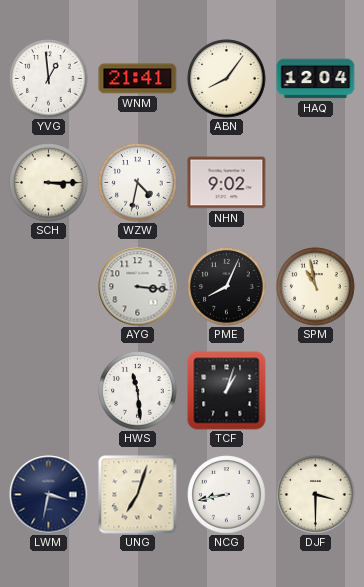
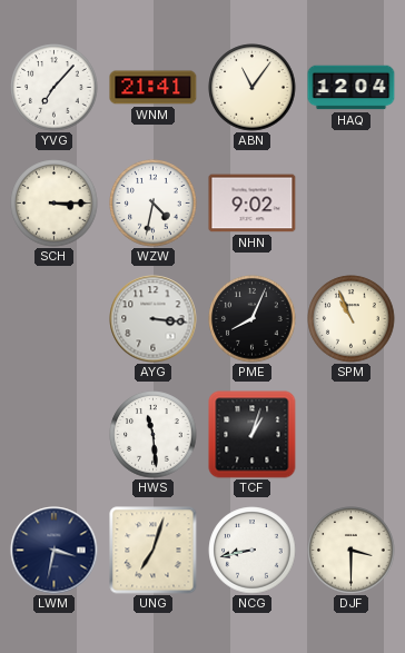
YVG: 12:59 -> 7:07
ABN: 8:06 -> 11:06
SPM: 10:58 -> 10:56
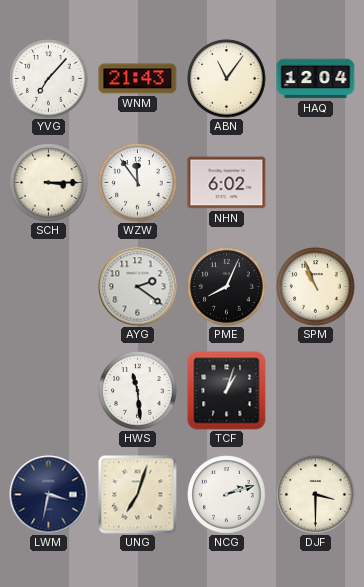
WNM: 21:41 -> 21:43
WZW: 4:32 -> 11:54
NHN: 9:02 -> 6:02
AYG: 3:16 -> 2:21
NCG: 8:43 -> 2:12
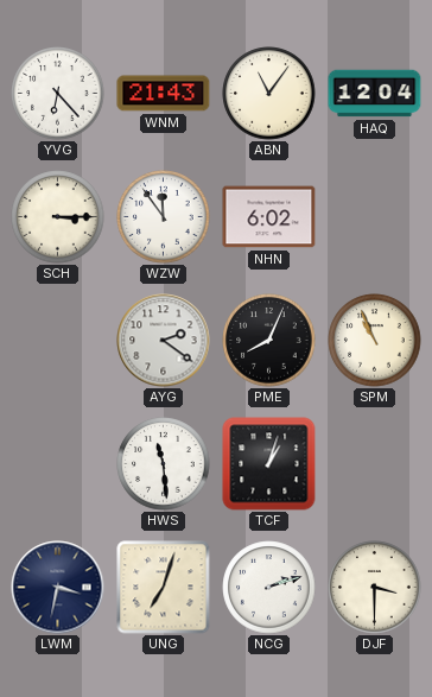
YVG: 7:07 -> 6:23
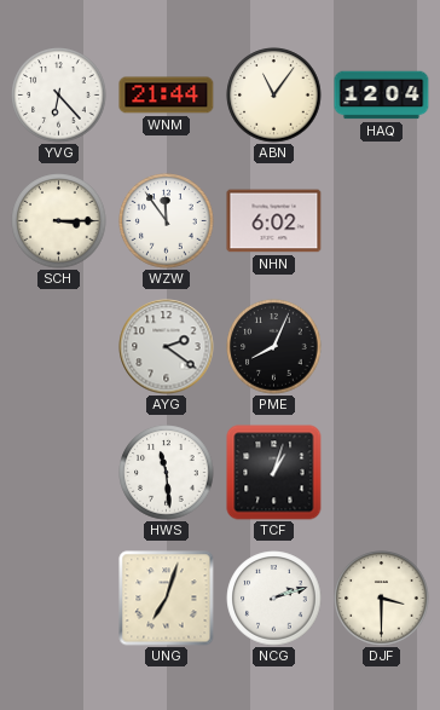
WNM: 21:43 -> 21:44
SPM: 10:56 -> none
LWM: 3:32 -> none
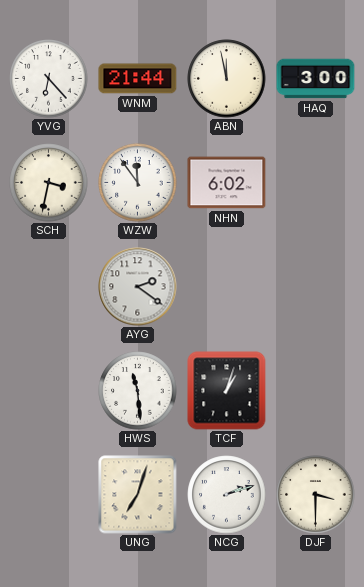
ABN: 11:06 -> 11:58
HAQ: 12:04 -> 3:00
SCH: 3:15 -> 3:32
PME: 8:04 -> none
